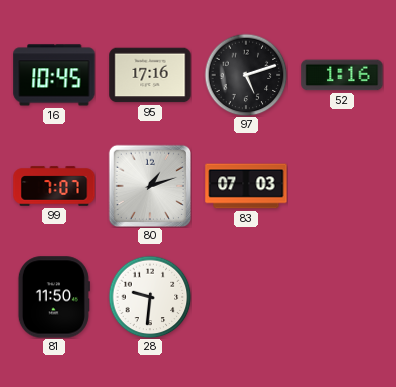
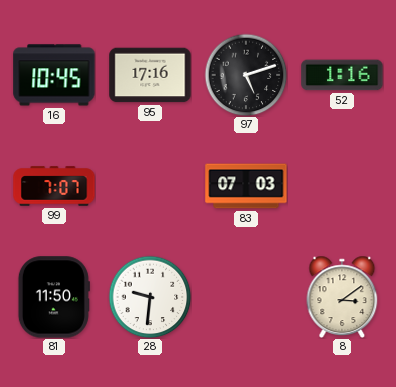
80: 1:12 -> none
8: none -> 3:09
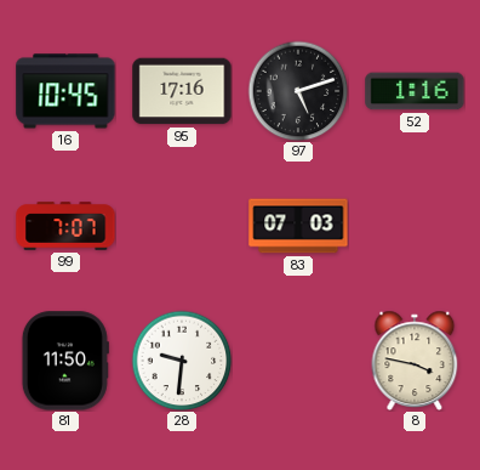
8: 3:09 -> 3:47
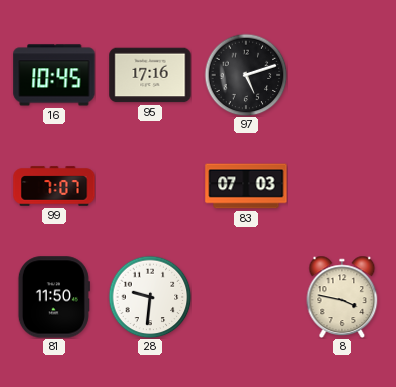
52: 1:16 -> none
